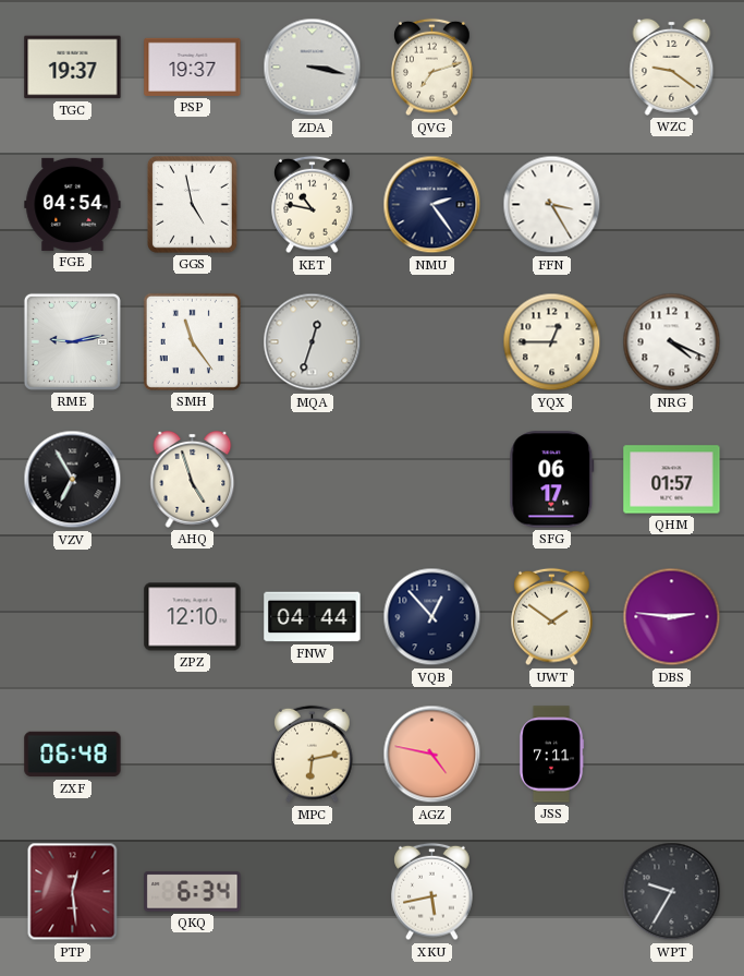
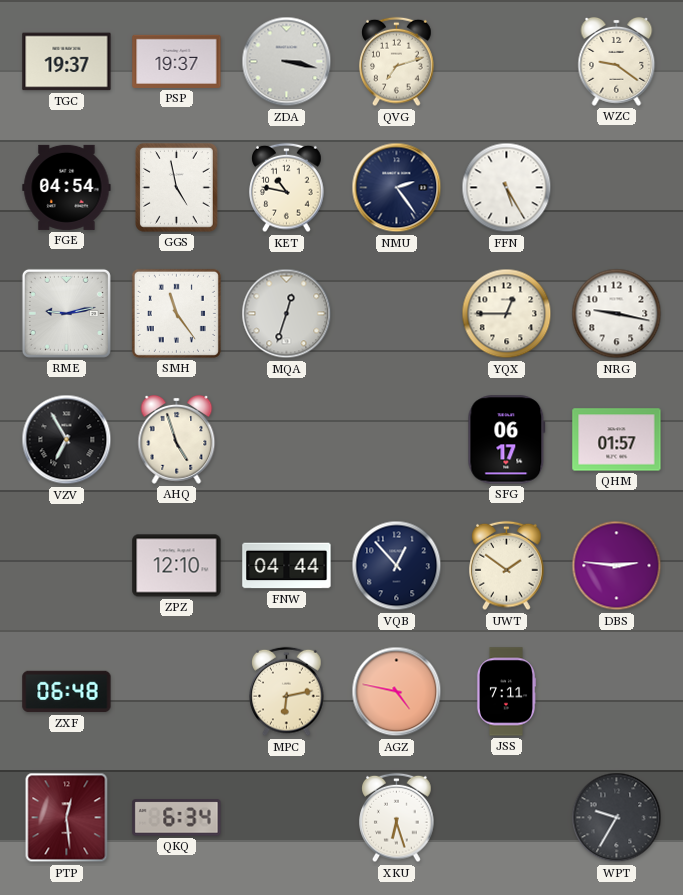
FFN: 3:25 -> 5:25
NRG: 4:19 -> 9:17
XKU: 5:43 -> 6:27
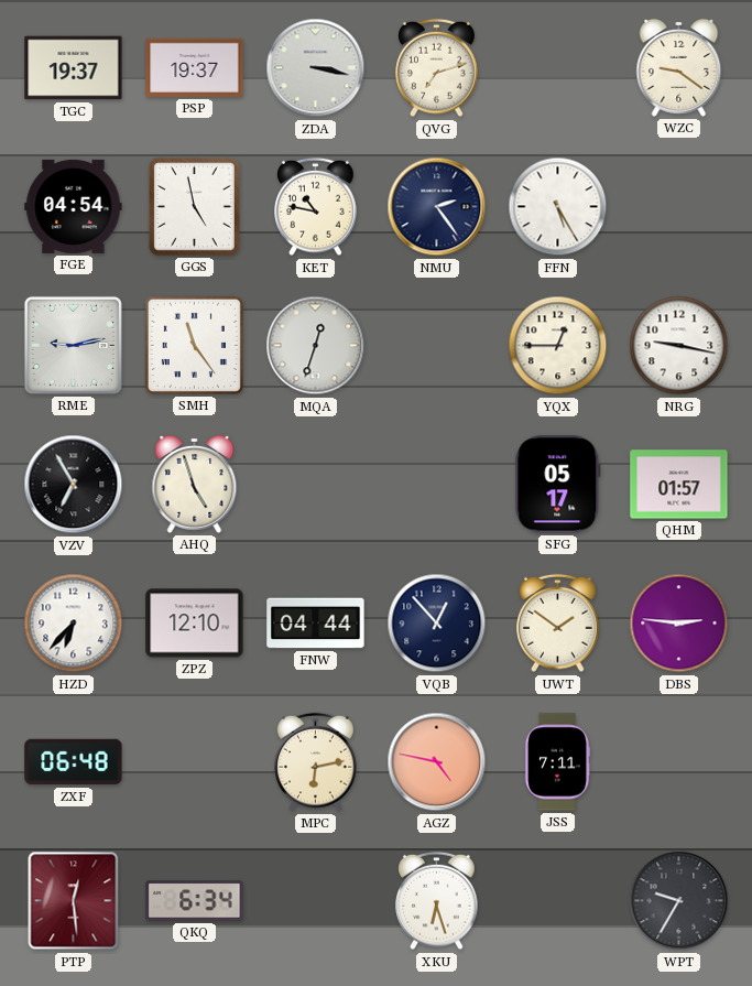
SFG: 06:17 -> 05:17
HZD: none -> 6:37
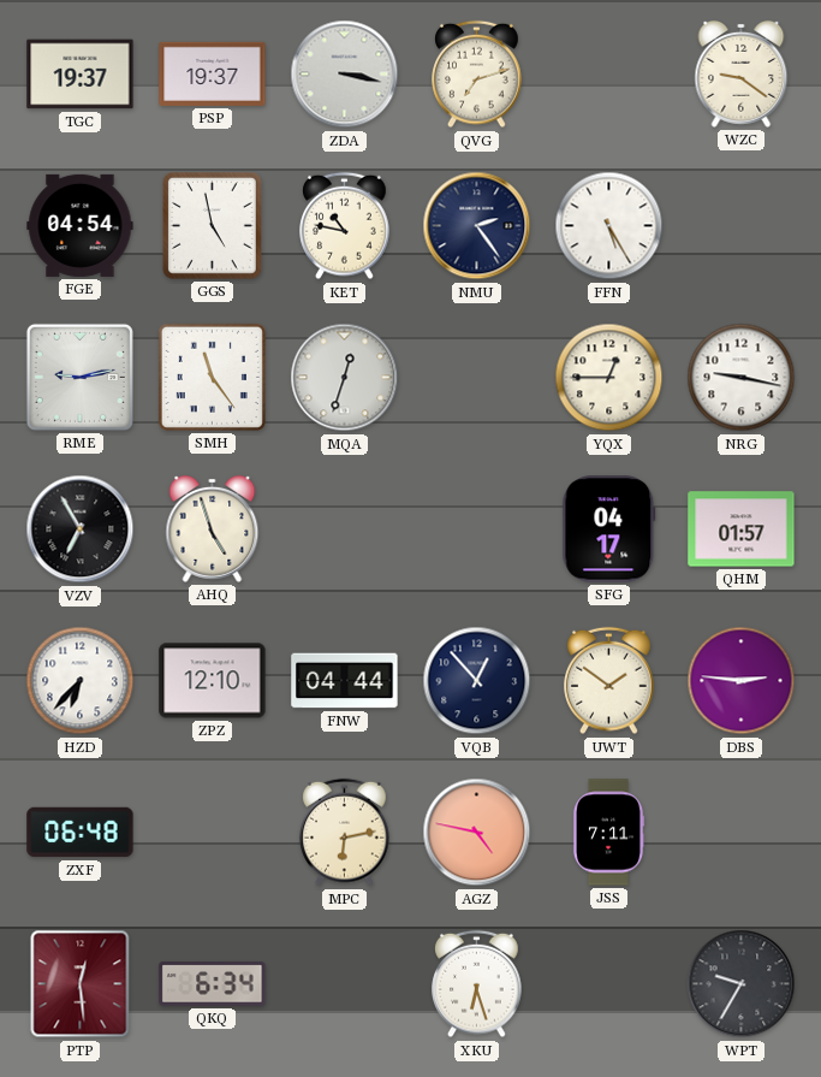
SFG: 05:17 -> 04:17
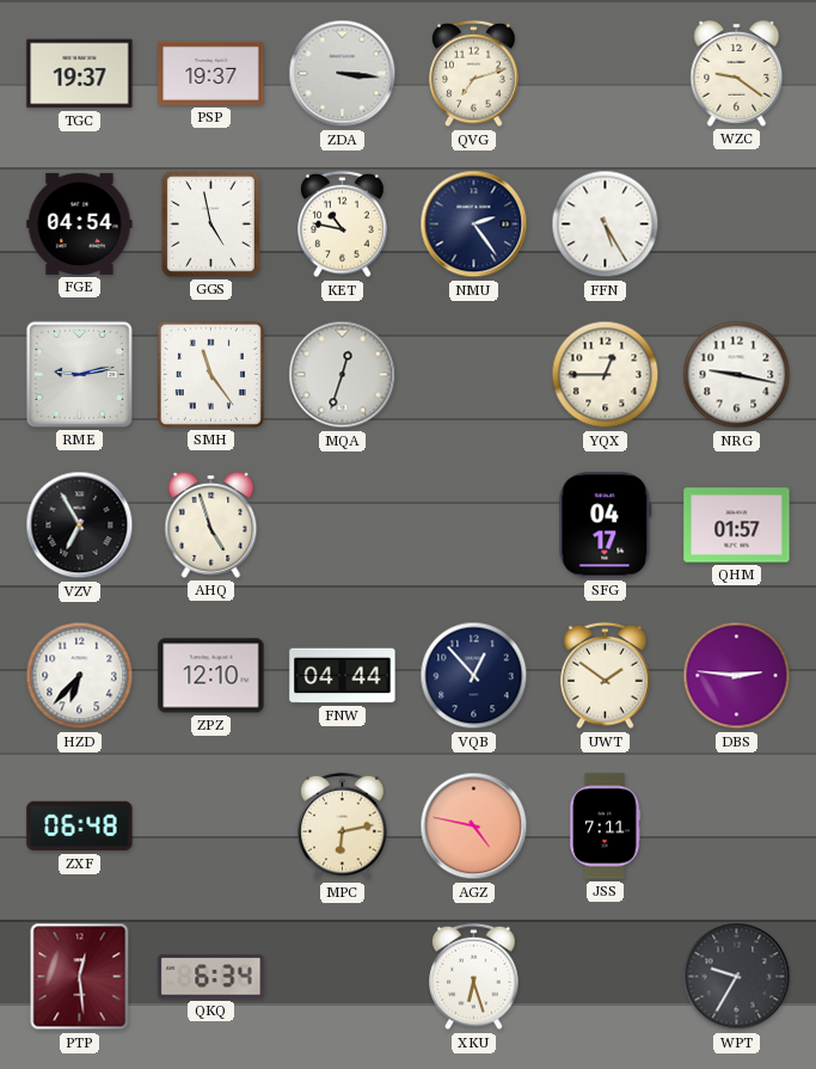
ZDA: 3:17 -> 3:16
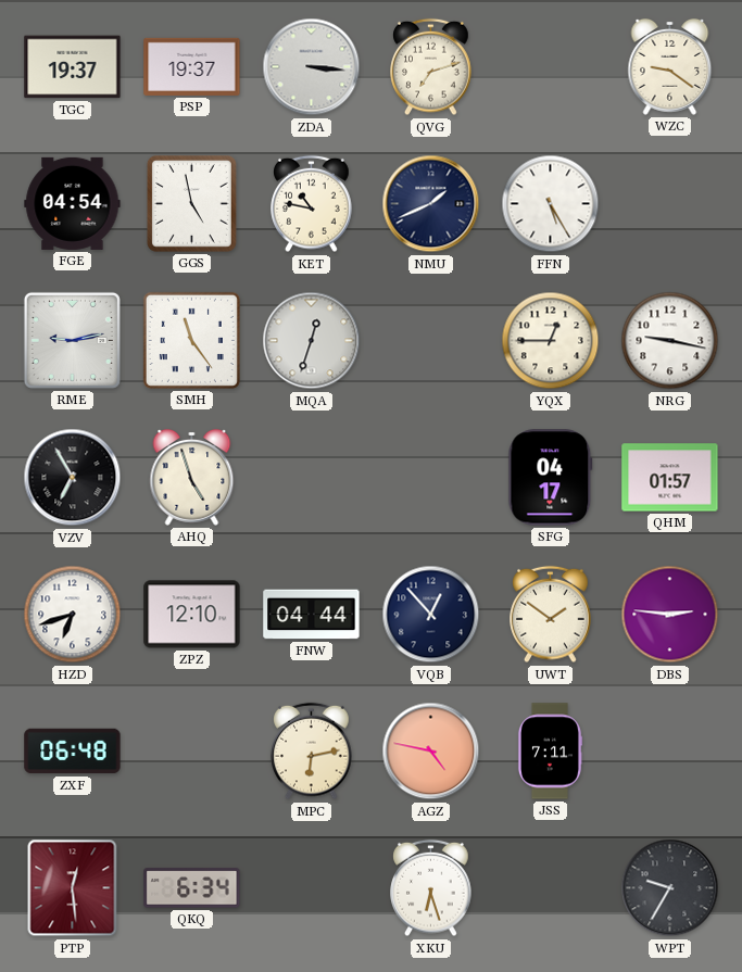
NMU: 2:24 -> 1:41
HZD: 6:37 -> 6:42
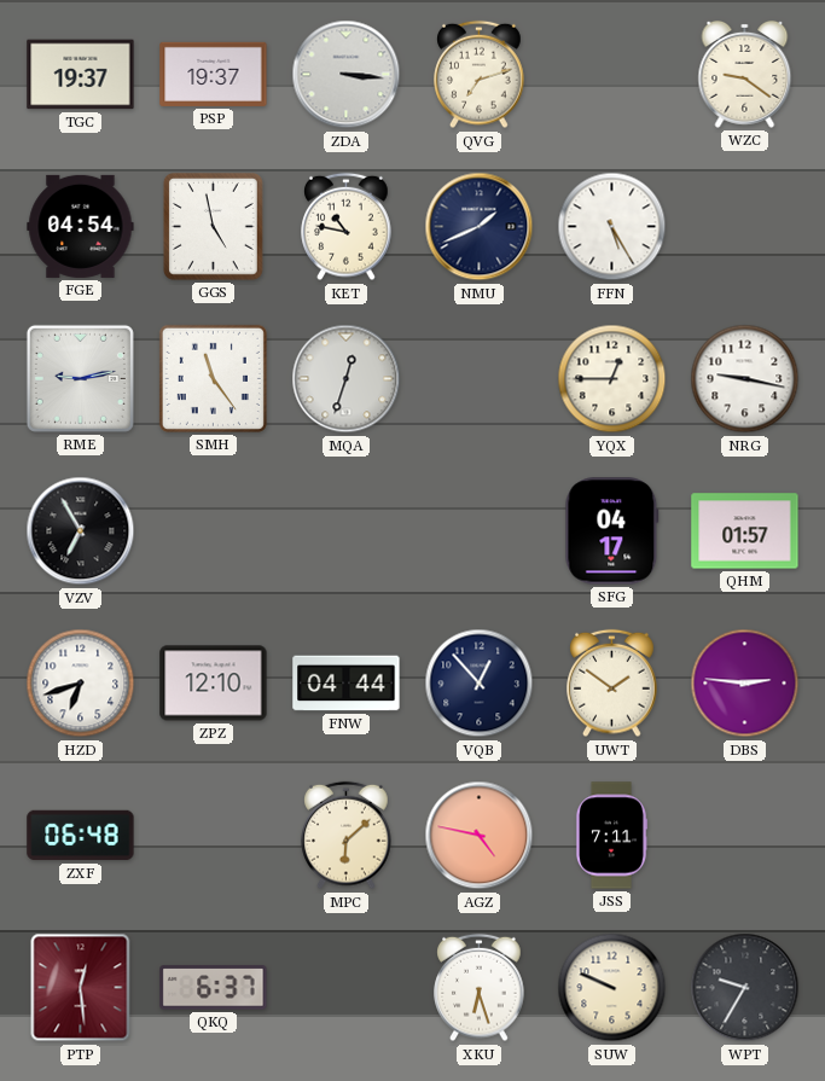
AHQ: 4:57 -> none
MPC: 6:13 -> 6:08
QKQ: 6:34 -> 6:37
SUW: none -> 9:49
